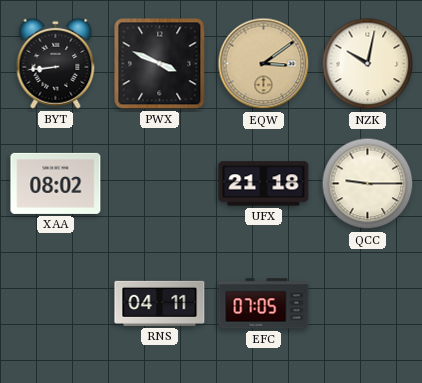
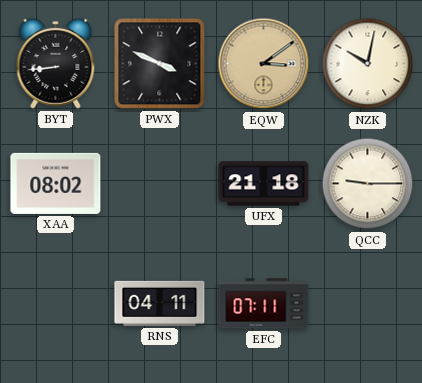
EFC: 07:05 -> 07:11
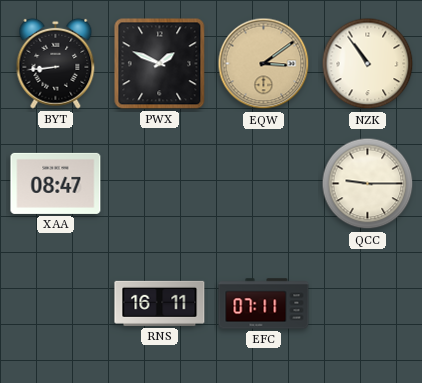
PWX: 3:49 -> 1:49
NZK: 10:02 -> 10:54
XAA: 08:02 -> 08:47
UFX: 21:18 -> none
RNS: 04:11 -> 16:11
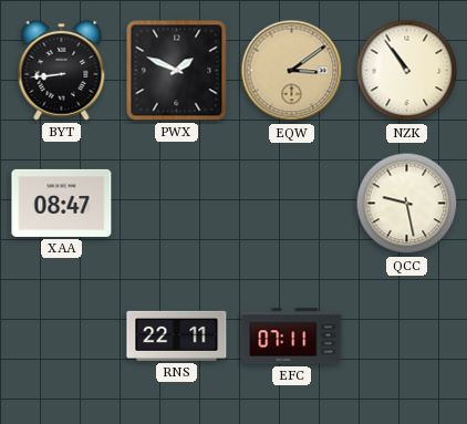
QCC: 9:15 -> 9:28
RNS: 16:11 -> 22:11
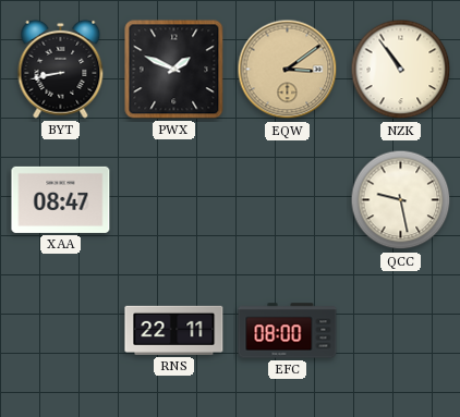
BYT: 8:44 -> 8:43
EFC: 07:11 -> 08:00
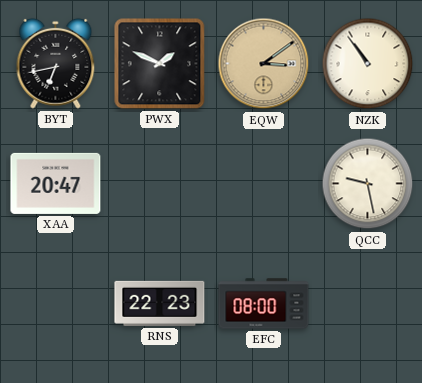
BYT: 8:43 -> 6:43
XAA: 08:47 -> 20:47
RNS: 22:11 -> 22:23
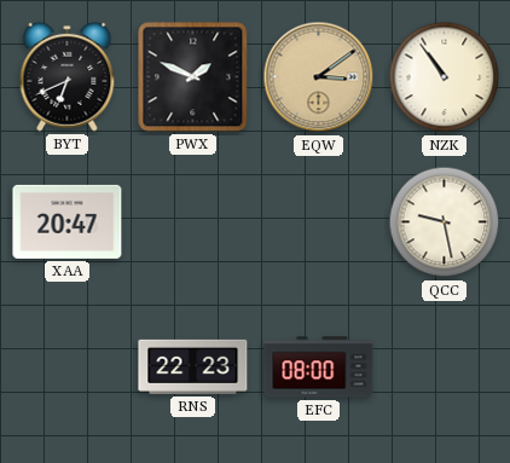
BYT: 6:43 -> 6:41
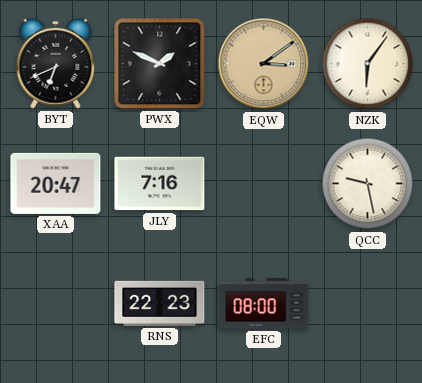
NZK: 10:54 -> 6:06
JLY: none -> 7:16
